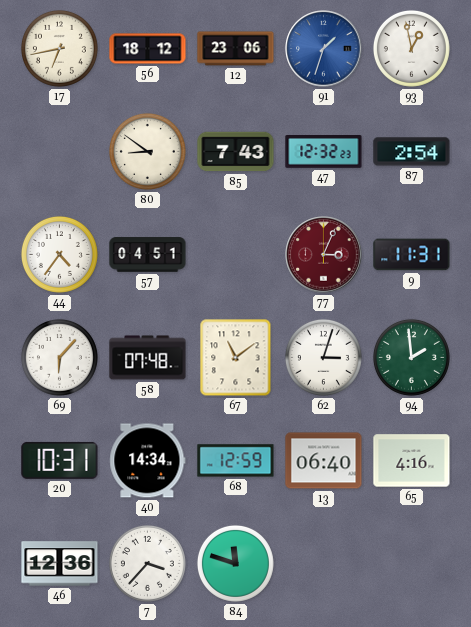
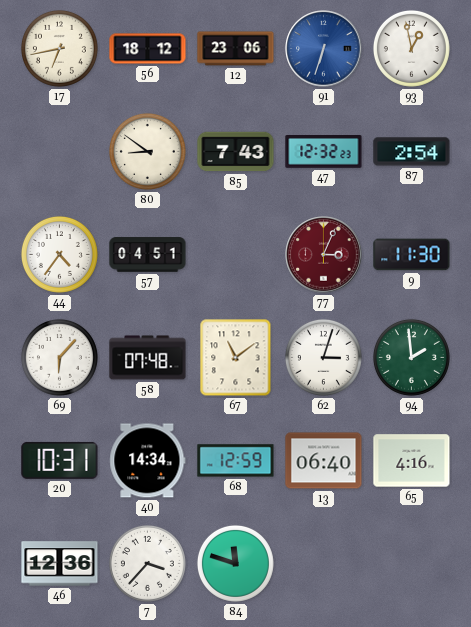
91: 1:33 -> 6:33
9: 11:31 -> 11:30
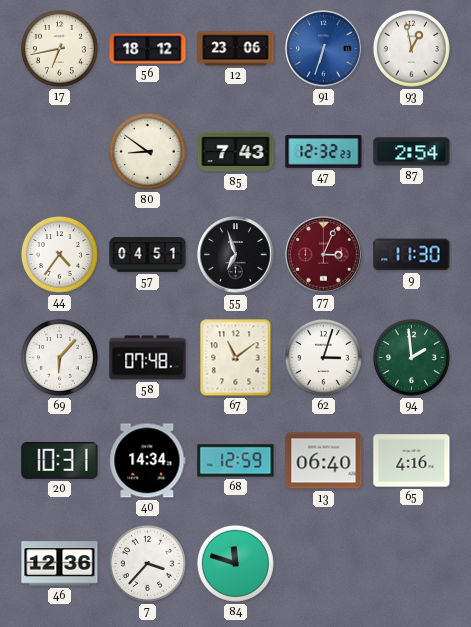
55: none -> 6:57
